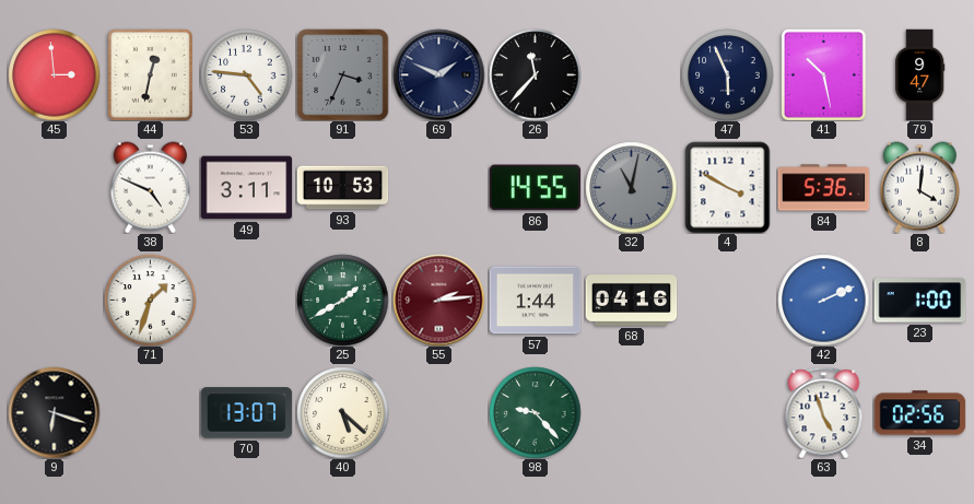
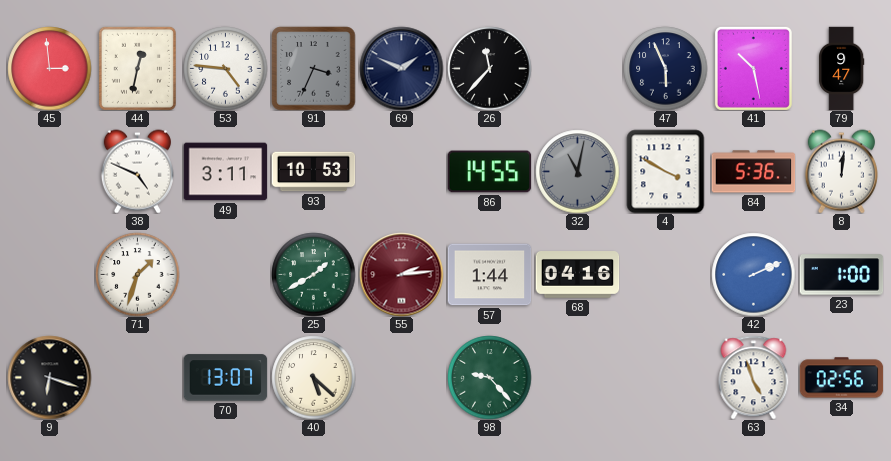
8: 4:01 -> 12:01
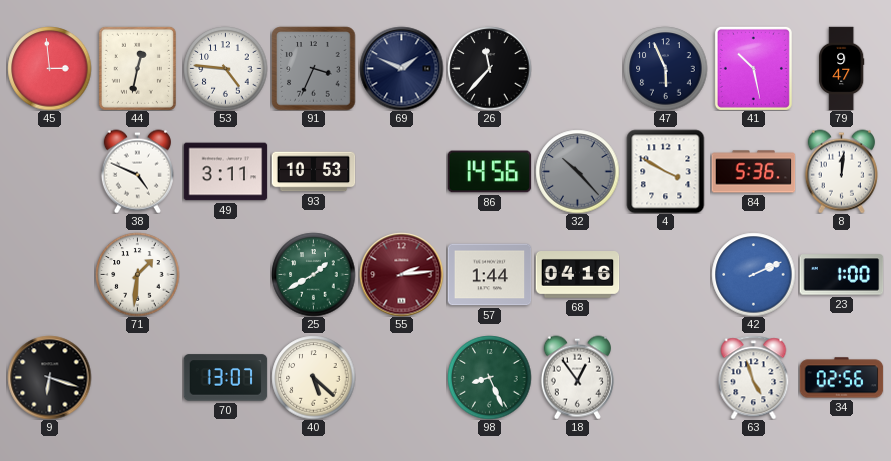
86: 14:55 -> 14:56
32: 11:02 -> 10:23
71: 1:33 -> 1:31
98: 9:23 -> 8:26
18: none -> 12:54
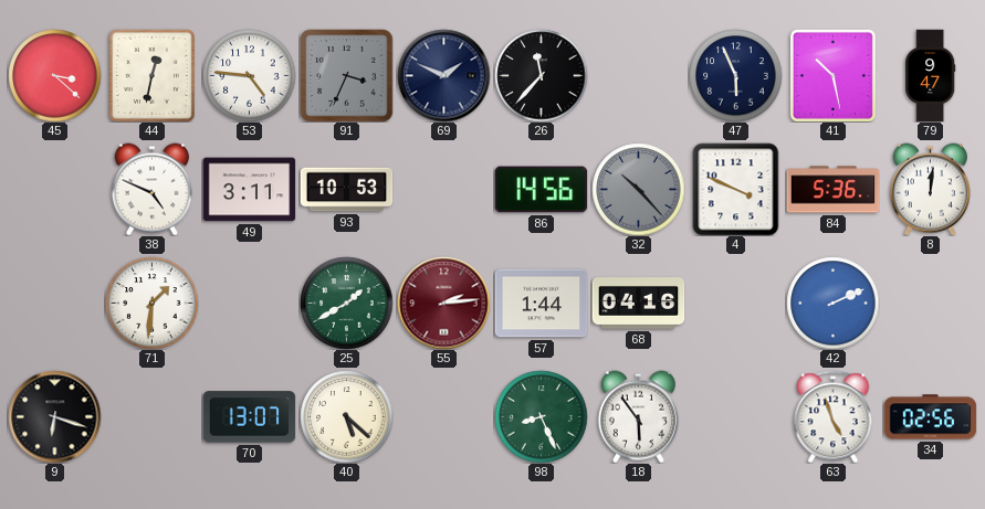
45: 2:59 -> 3:22
4: 3:50 -> 3:49
23: 1:00 -> none
18: 12:54 -> 5:54
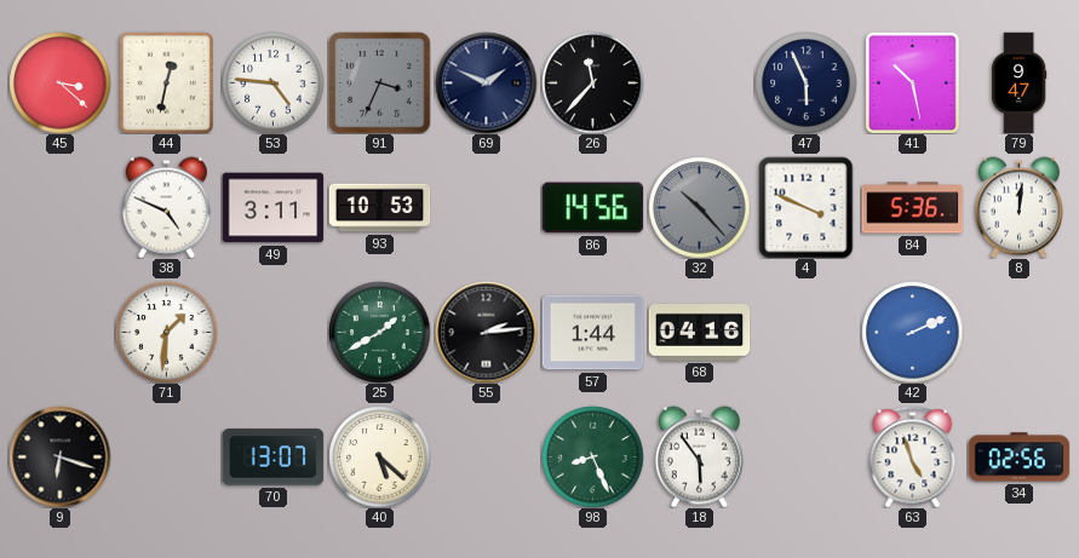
55 dial: burgundy -> black
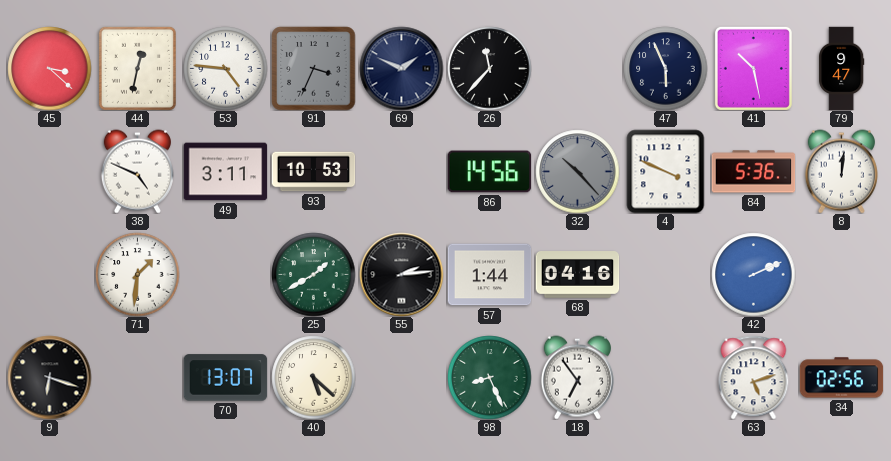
18: 5:54 -> 6:54
63: 4:57 -> 5:12
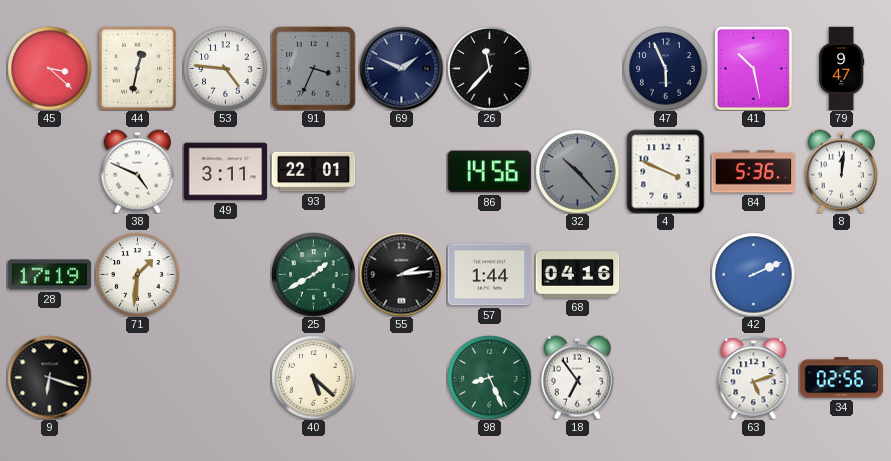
93: 10:53 -> 22:01
28: none -> 17:19
70: 13:07 -> none
